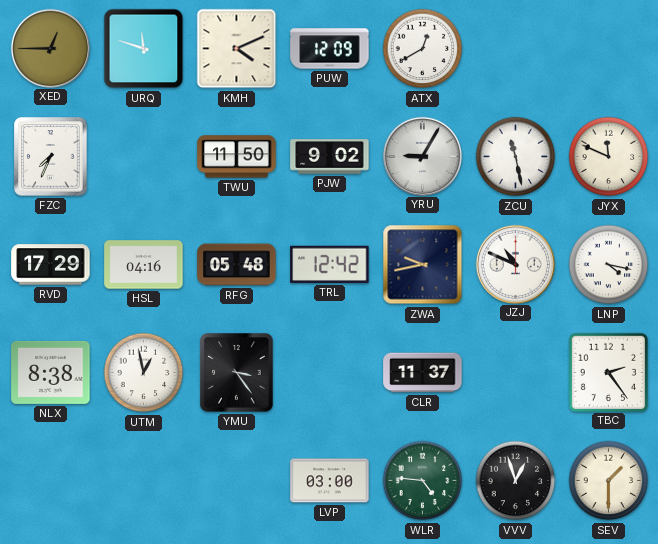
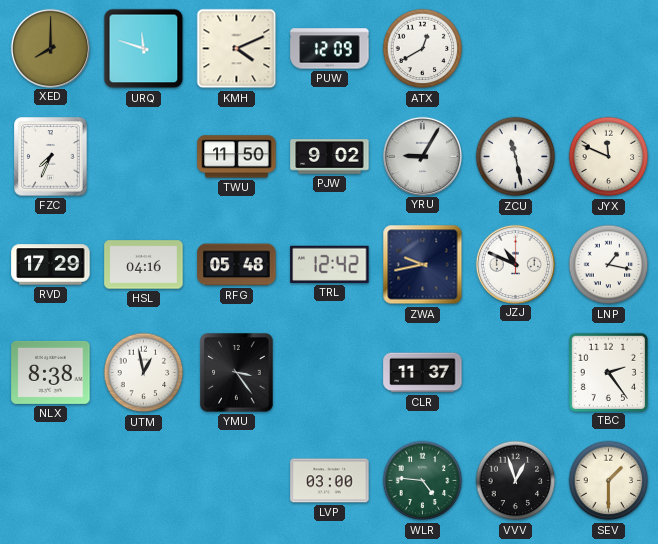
XED: 12:45 -> 8:00
LNP: 4:17 -> 1:17
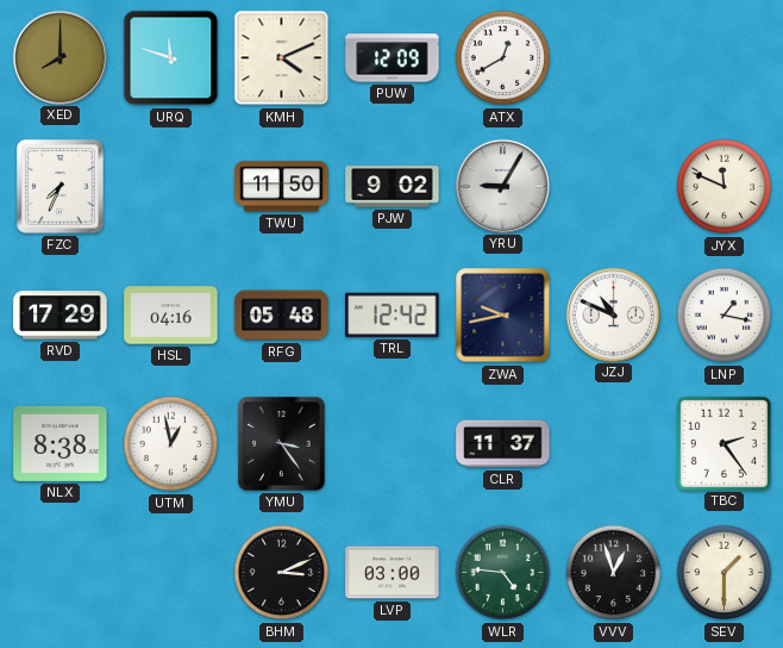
ZCU: 11:28 -> none
BHM: none -> 3:11
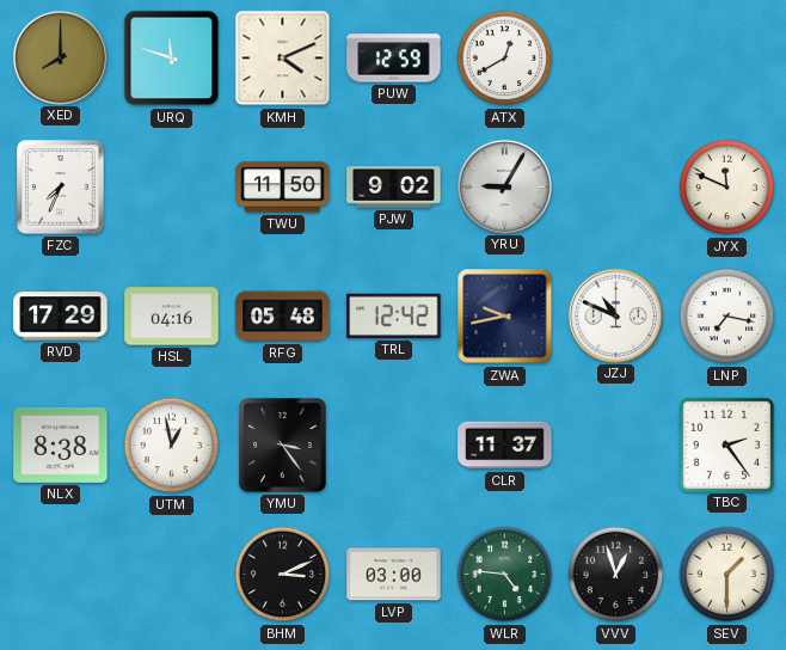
PUW: 12:09 -> 12:59
LNP: 1:17 -> 7:17
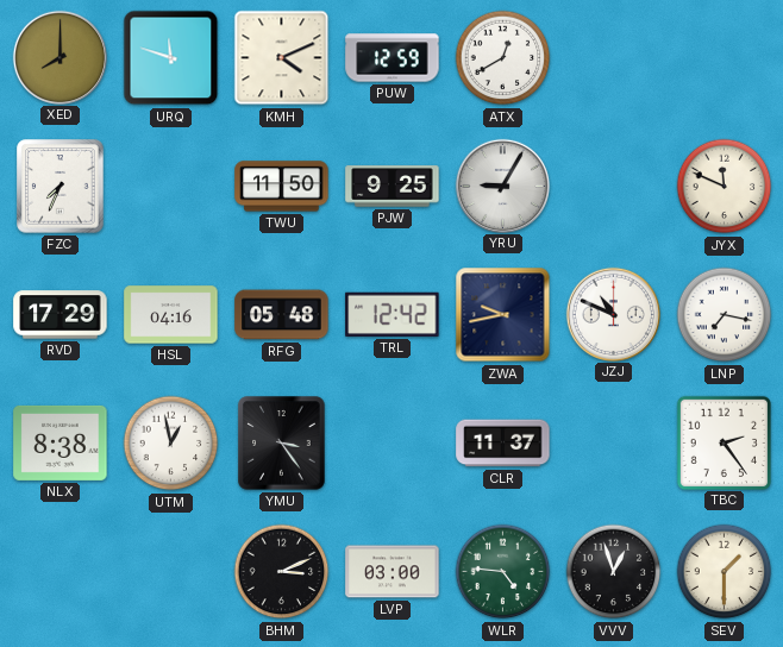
PJW: 9:02 -> 9:25
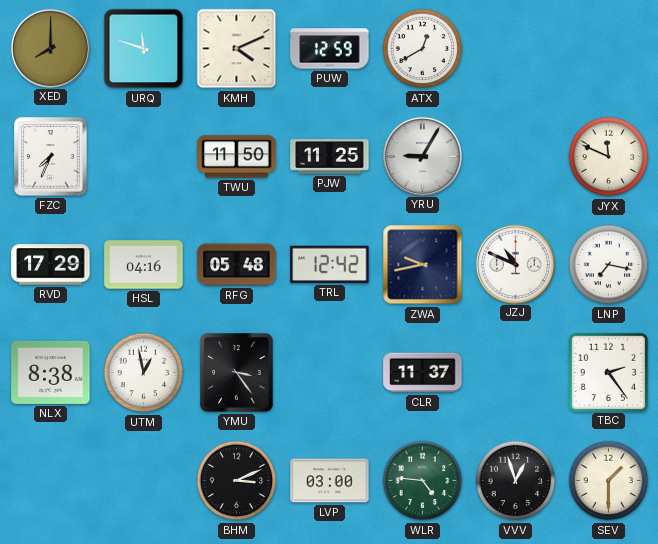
PJW: 9:25 -> 11:25
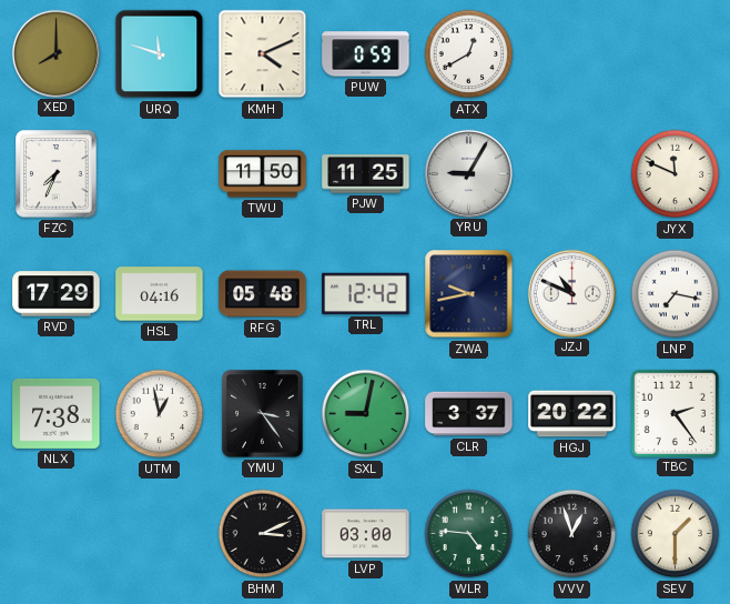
PUW: 12:59 -> 0:59
NLX: 8:38 -> 7:38
SXL: none -> 9:02
CLR: 11:37 -> 3:37
HGJ: none -> 20:22
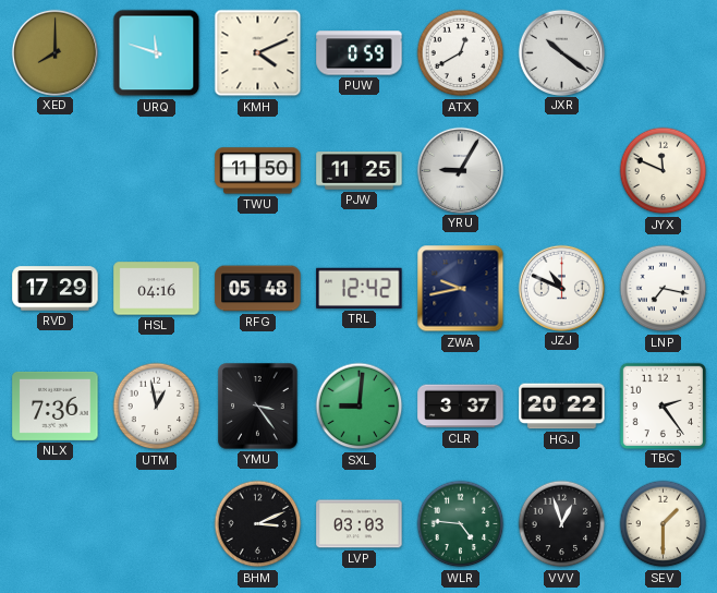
JXR: none -> 10:21
FZC: 7:34 -> none
NLX: 7:38 -> 7:36
SXL: 9:02 -> 9:01
LVP: 03:00 -> 03:03
